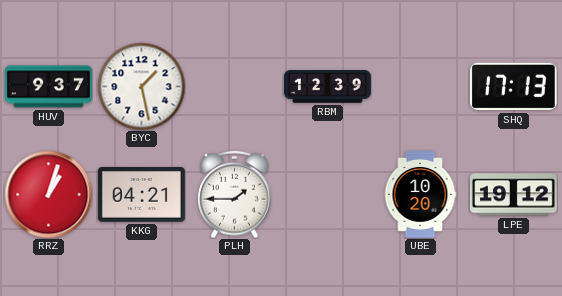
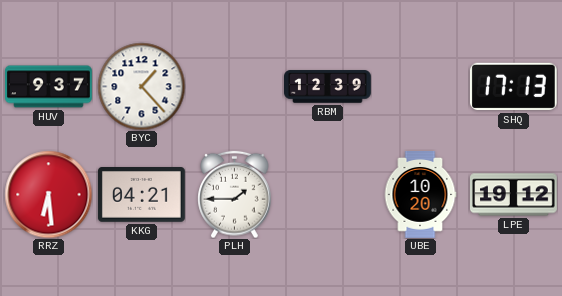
BYC: 1:28 -> 1:23
RRZ: 1:03 -> 6:29
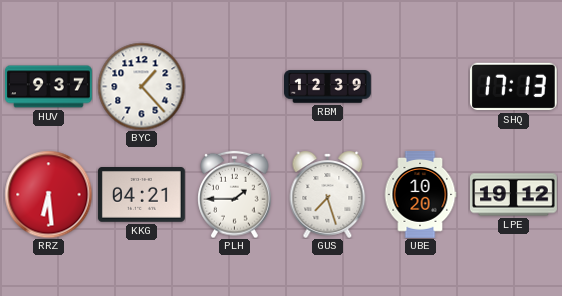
GUS: none -> 7:27
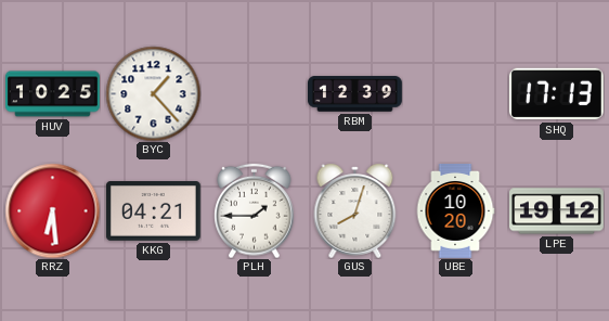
HUV: 9:37 -> 10:25
GUS: 7:27 -> 8:03
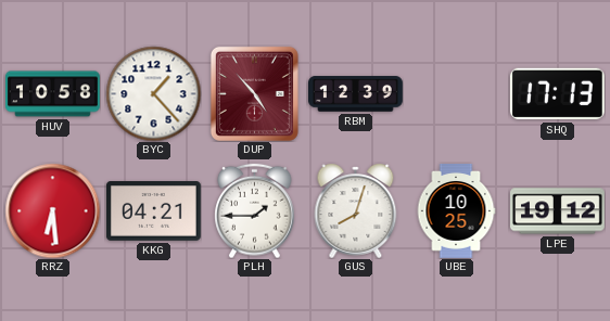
HUV: 10:25 -> 10:58
DUP: none -> 4:53
UBE: 10:20 -> 10:25
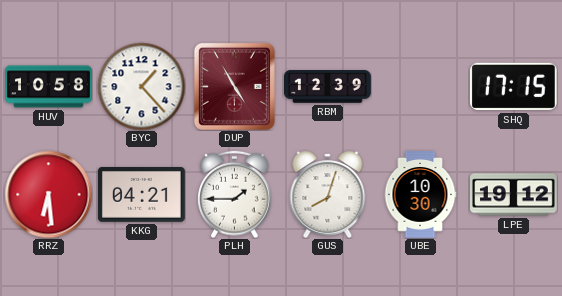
DUP: 4:53 -> 4:55
SHQ: 17:13 -> 17:15
UBE: 10:25 -> 10:30
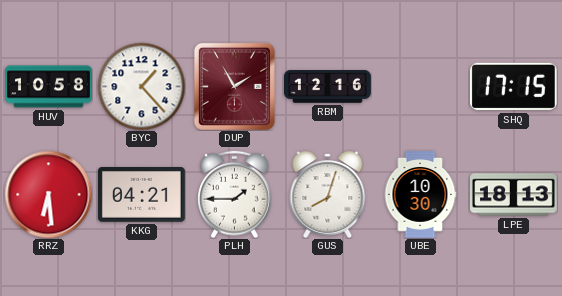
DUP: 4:55 -> 1:55
RBM: 12:39 -> 12:16
LPE: 19:12 -> 18:13
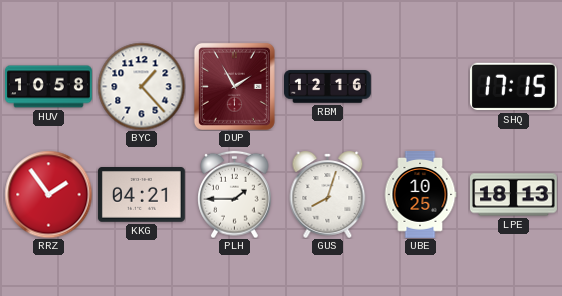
RRZ: 6:29 -> 1:54
UBE: 10:30 -> 10:25
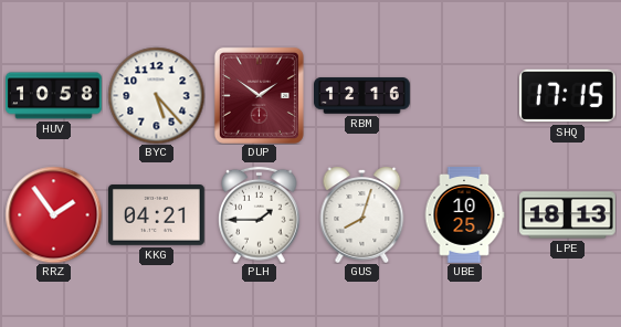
BYC: 1:23 -> 5:23
DUP: 1:55 -> 1:51
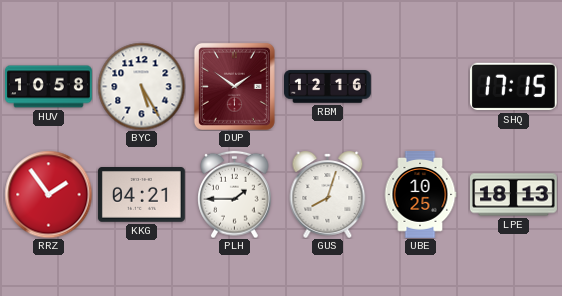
BYC: 5:23 -> 5:25
